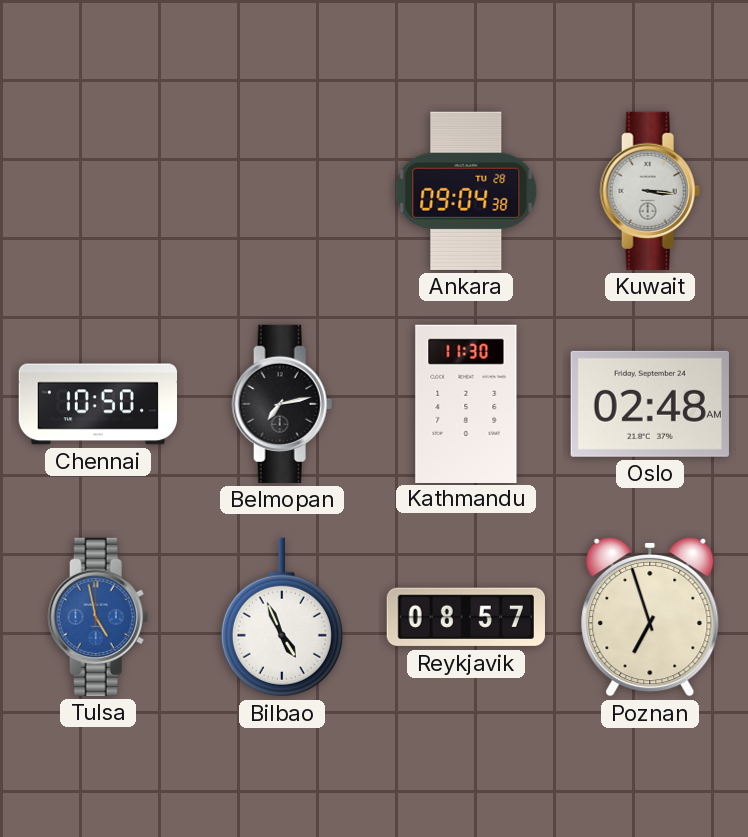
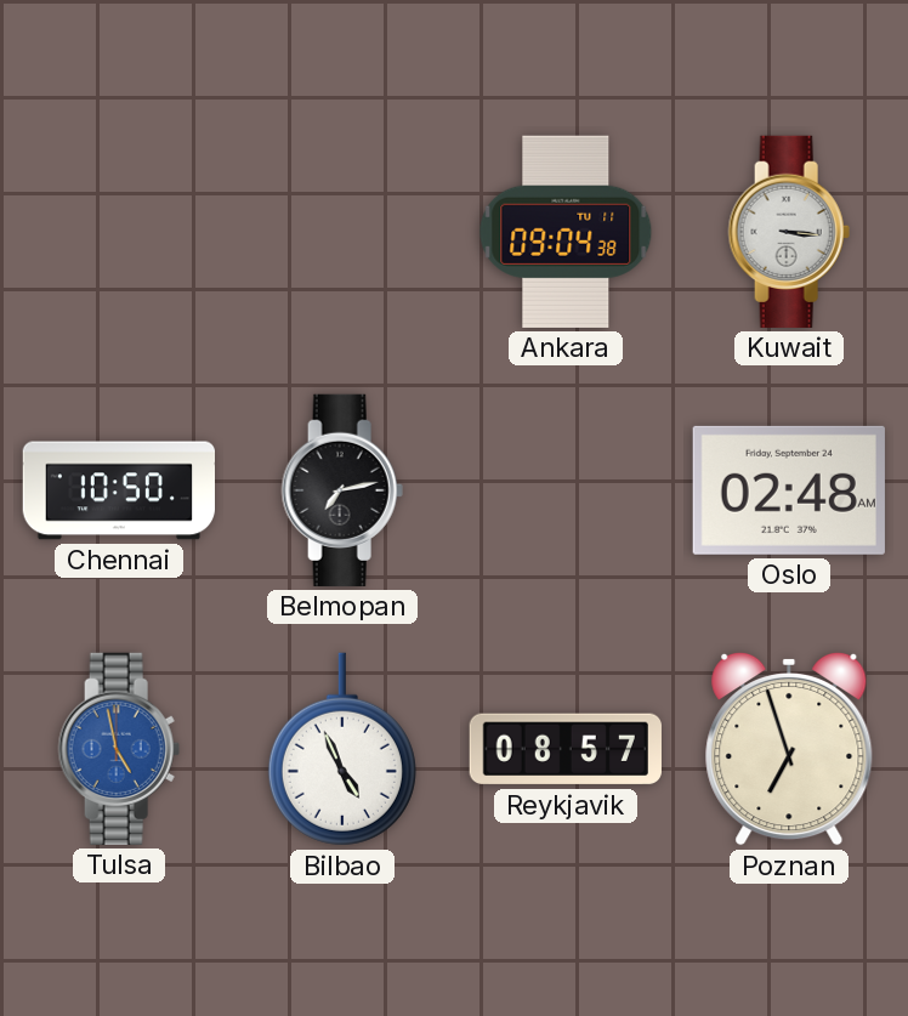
Ankara date: TU 28 -> TU 11
Kathmandu: 11:30 -> none
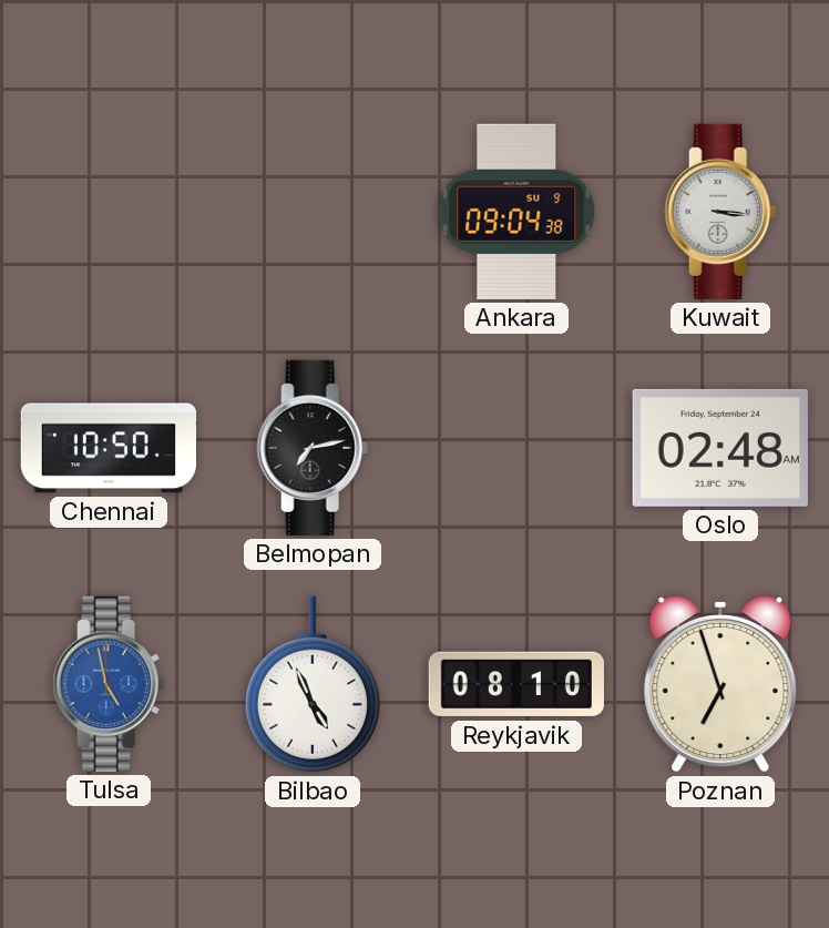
Ankara date: TU 11 -> SU 9
Reykjavik: 08:57 -> 08:10
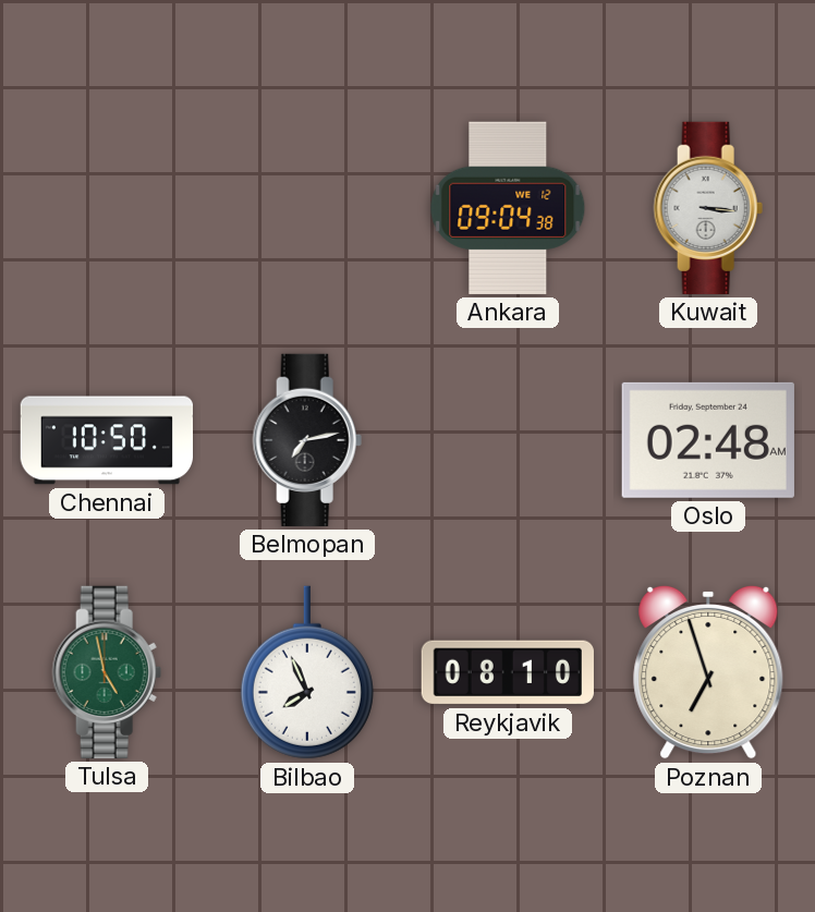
Ankara date: SU 9 -> WE 12
Tulsa dial: blue -> green
Bilbao: 4:56 -> 7:56
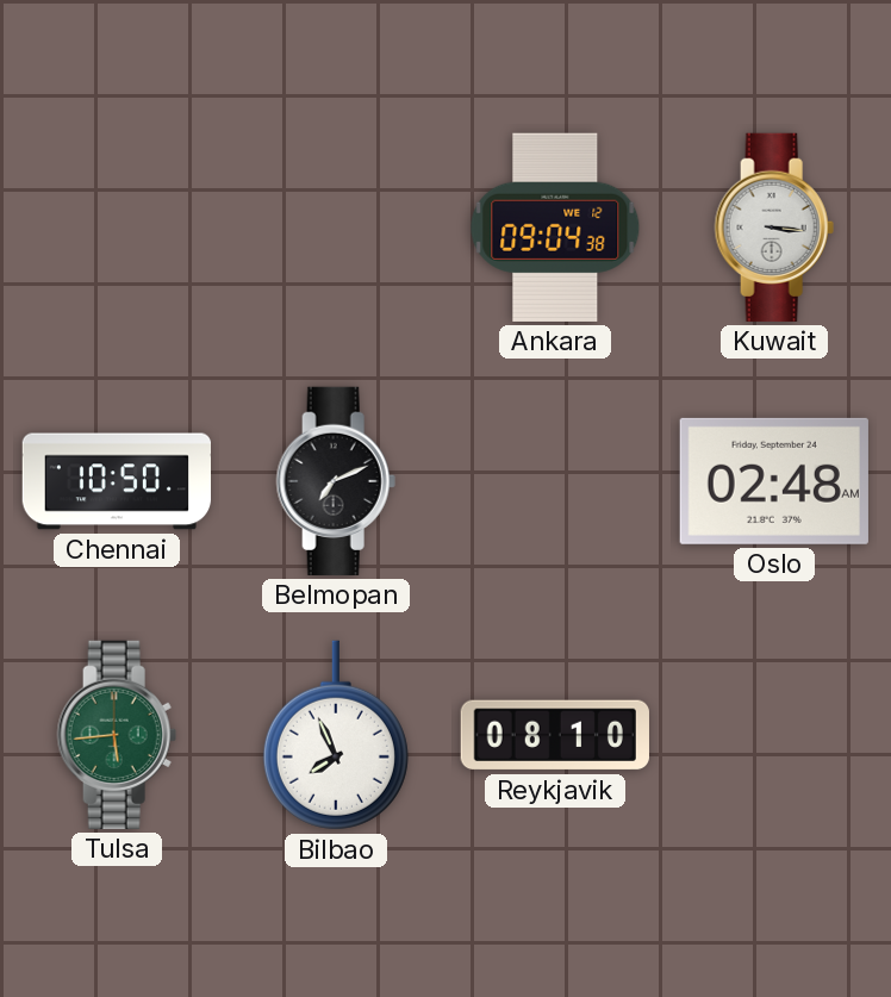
Belmopan: 7:13 -> 7:11
Tulsa: 4:58 -> 5:44
Poznan: 6:57 -> none
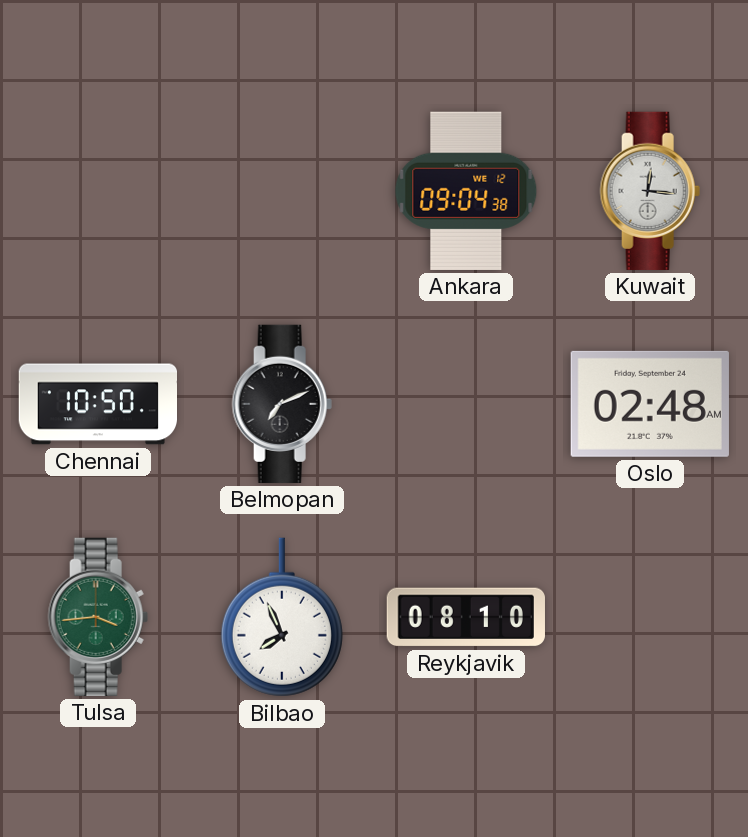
Kuwait: 3:16 -> 12:16
Tulsa: 5:44 -> 3:44
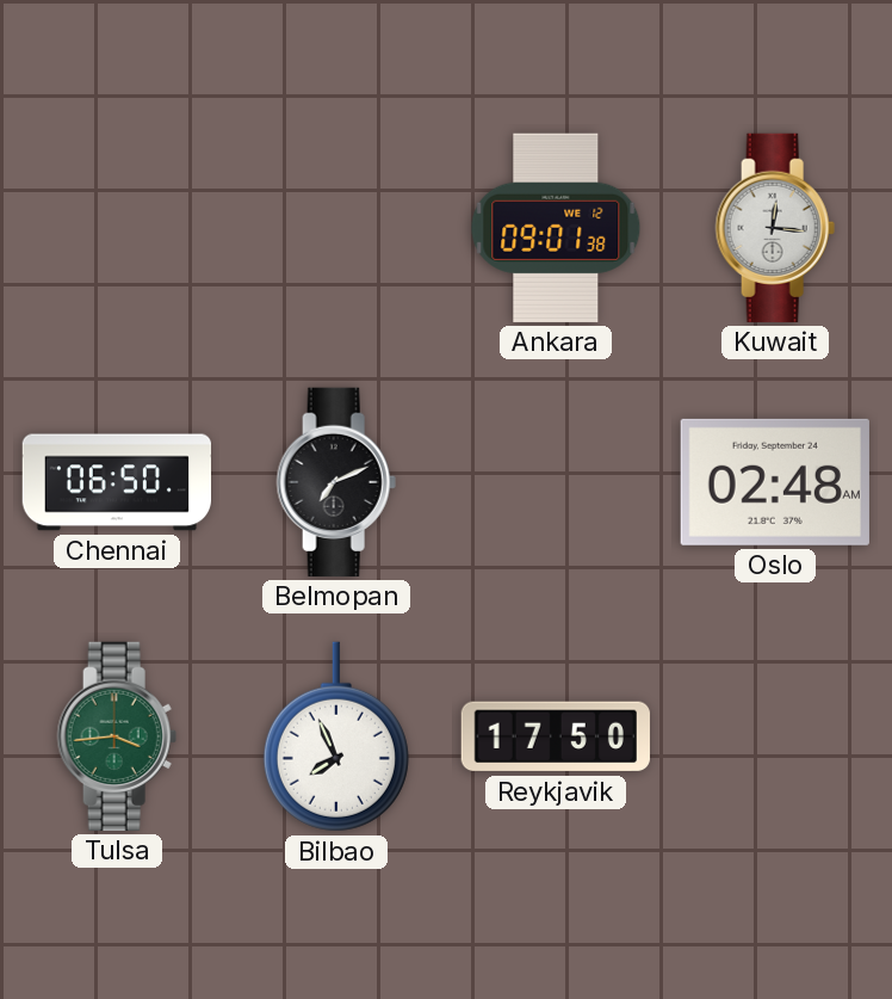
Ankara: 09:04 -> 09:01
Chennai: 10:50 -> 06:50
Reykjavik: 08:10 -> 17:50
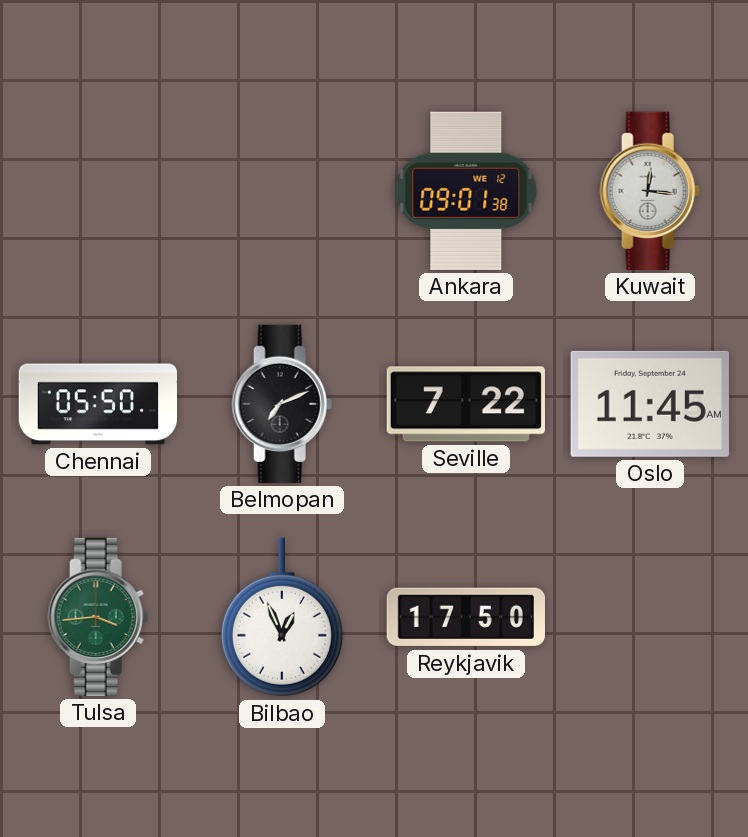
Chennai: 06:50 -> 05:50
Seville: none -> 7:22
Oslo: 02:48 -> 11:45
Bilbao: 7:56 -> 12:56
